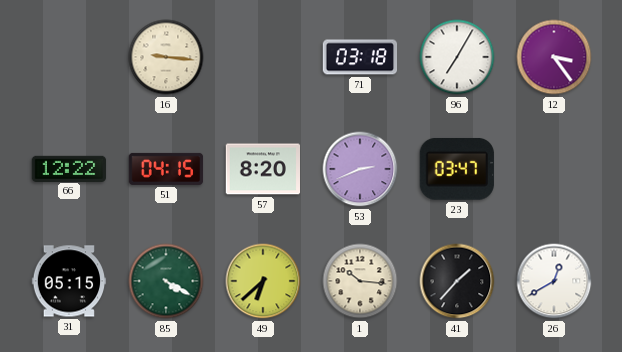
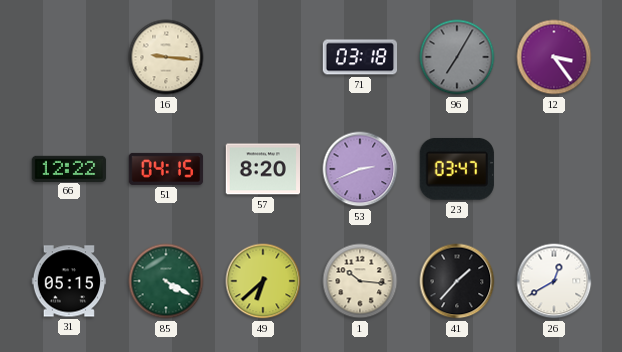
96 dial: white -> grey
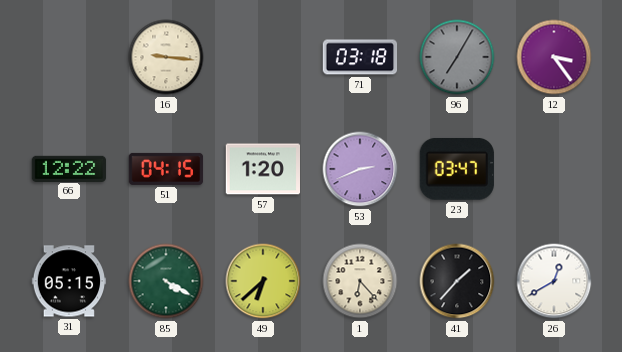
57: 8:20 -> 1:20
1: 10:16 -> 6:23
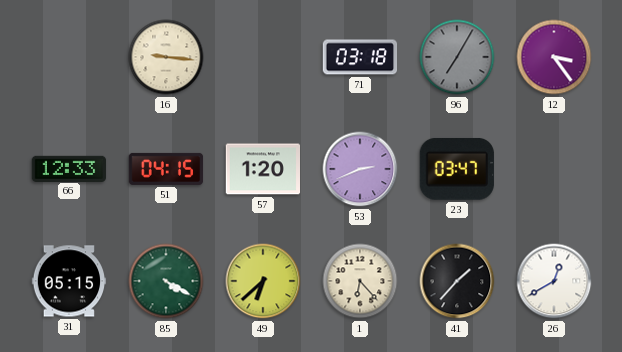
66: 12:22 -> 12:33
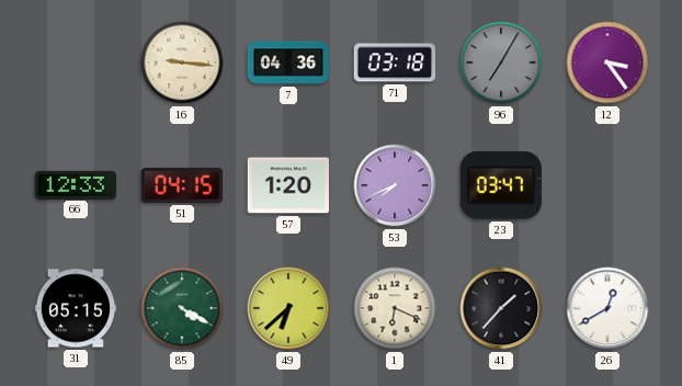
7: none -> 04:36
53: 2:41 -> 7:41
1: 6:23 -> 6:19
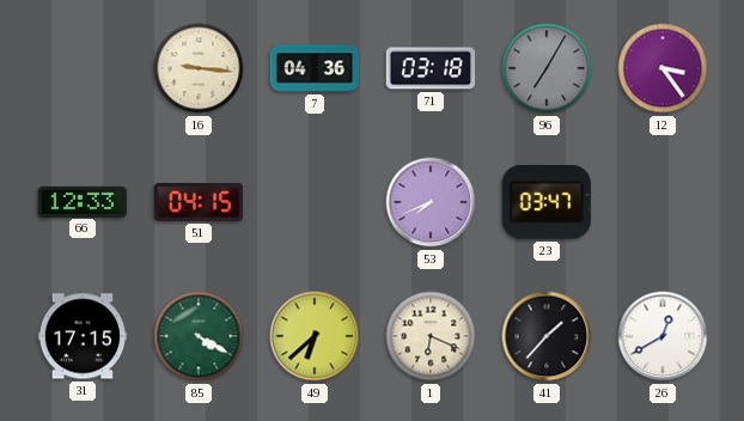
57: 1:20 -> none
31: 05:15 -> 17:15
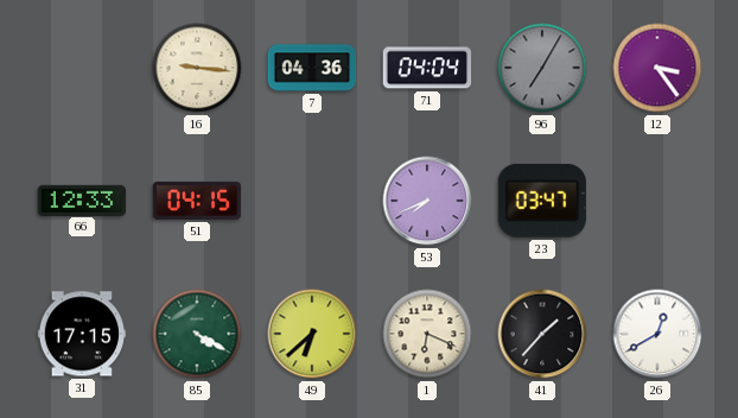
71: 03:18 -> 04:04
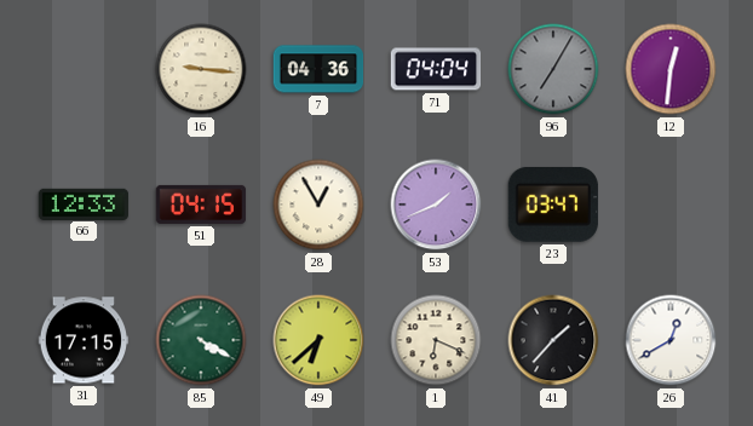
12: 3:24 -> 12:31
28: none -> 12:55
53: 7:41 -> 1:41
